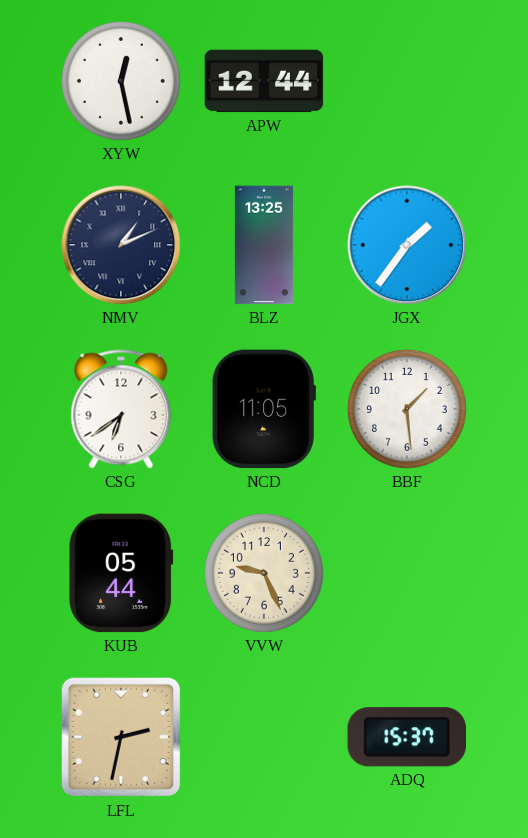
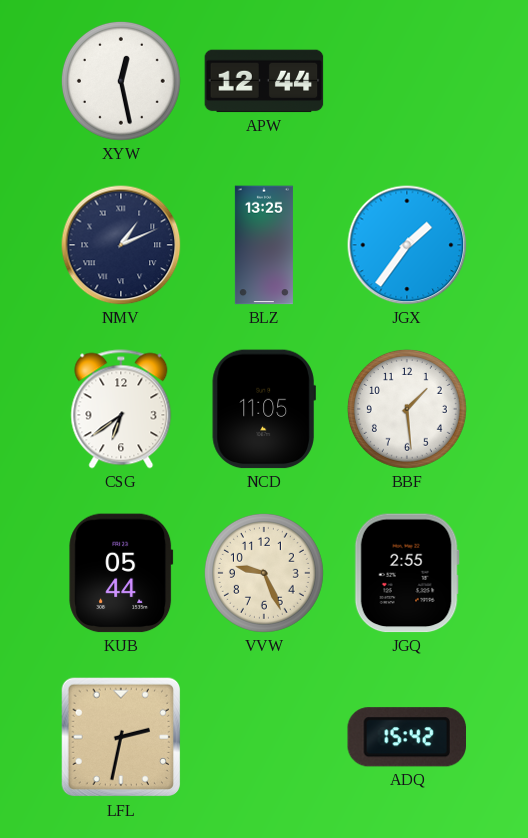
JGQ: none -> 2:55
ADQ: 15:37 -> 15:42
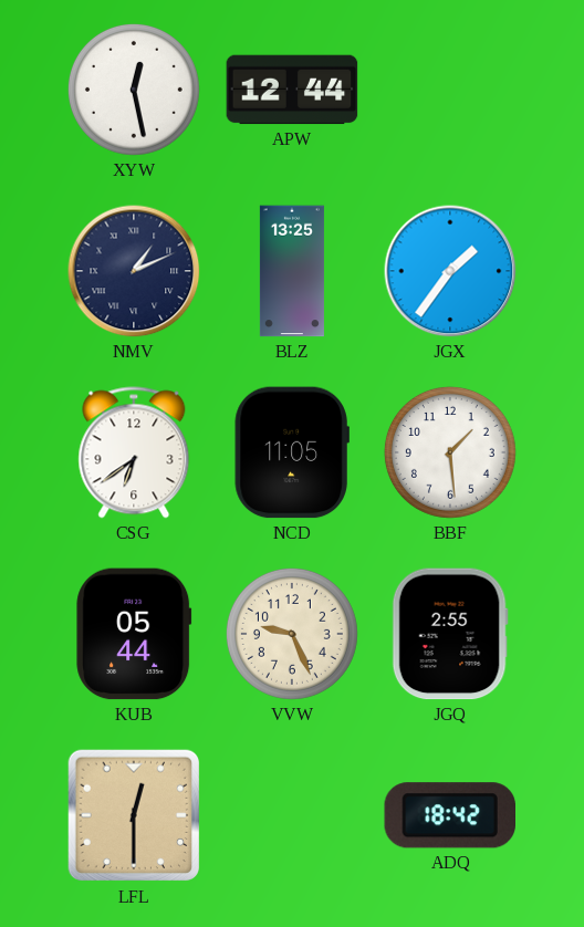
LFL: 2:32 -> 12:30
ADQ: 15:42 -> 18:42
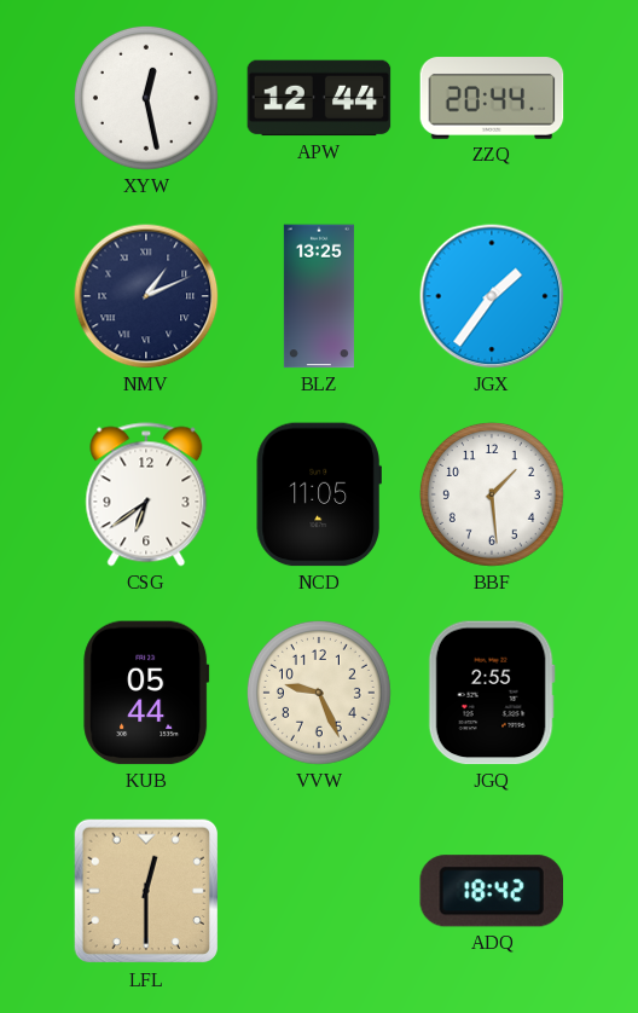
ZZQ: none -> 20:44
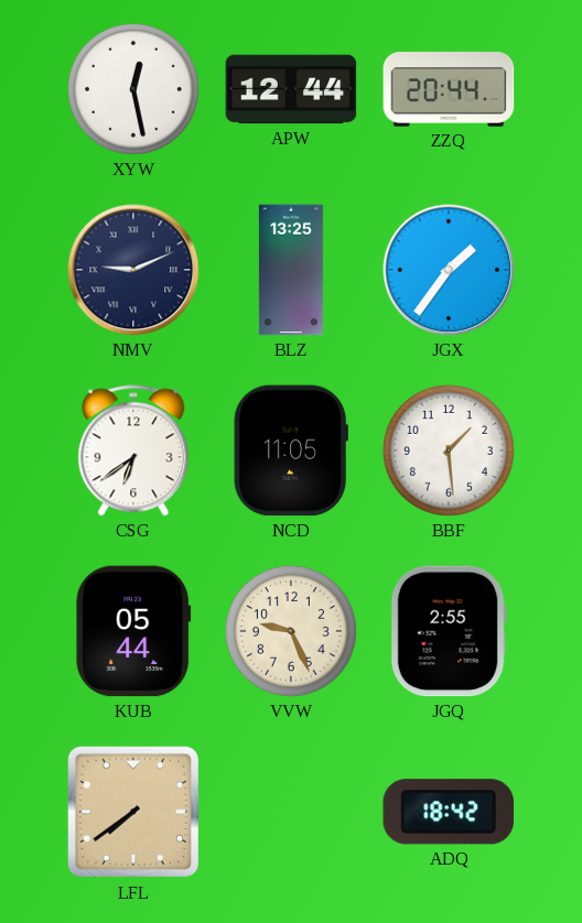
NMV: 1:11 -> 9:11
LFL: 12:30 -> 7:39
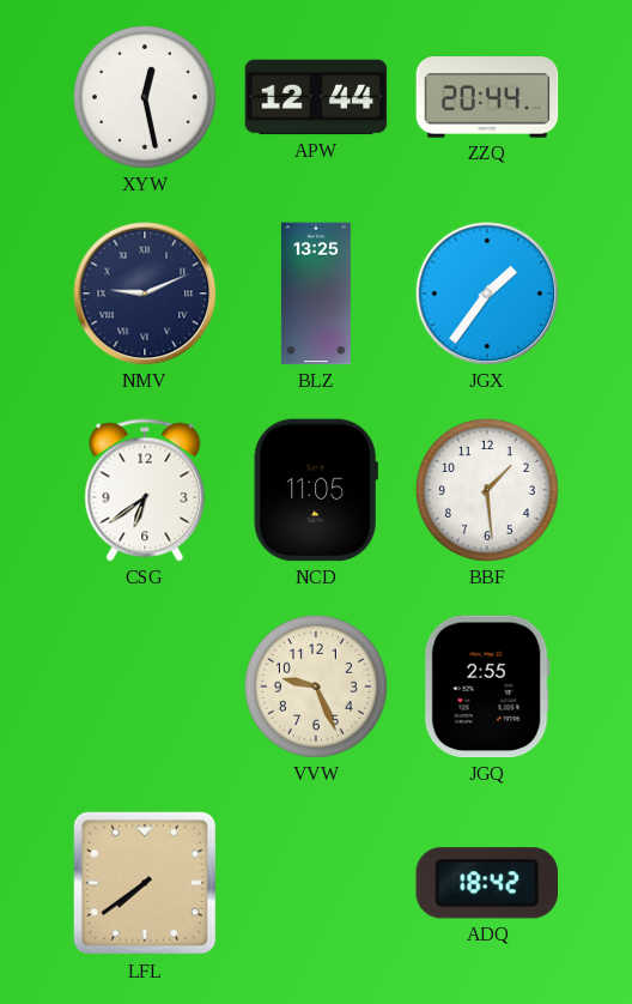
KUB: 05:44 -> none
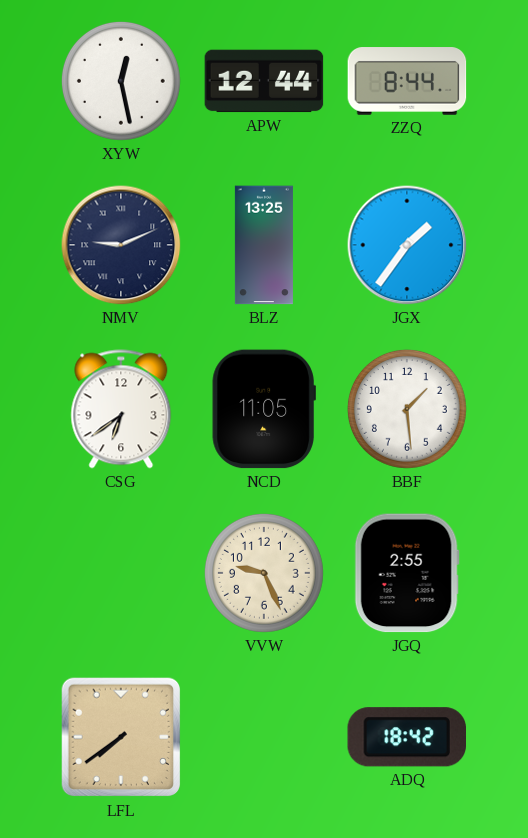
ZZQ: 20:44 -> 8:44
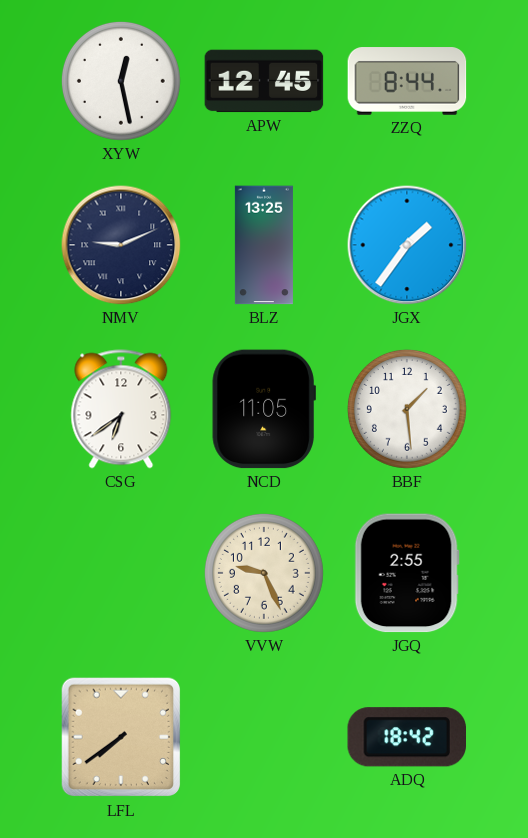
APW: 12:44 -> 12:45
